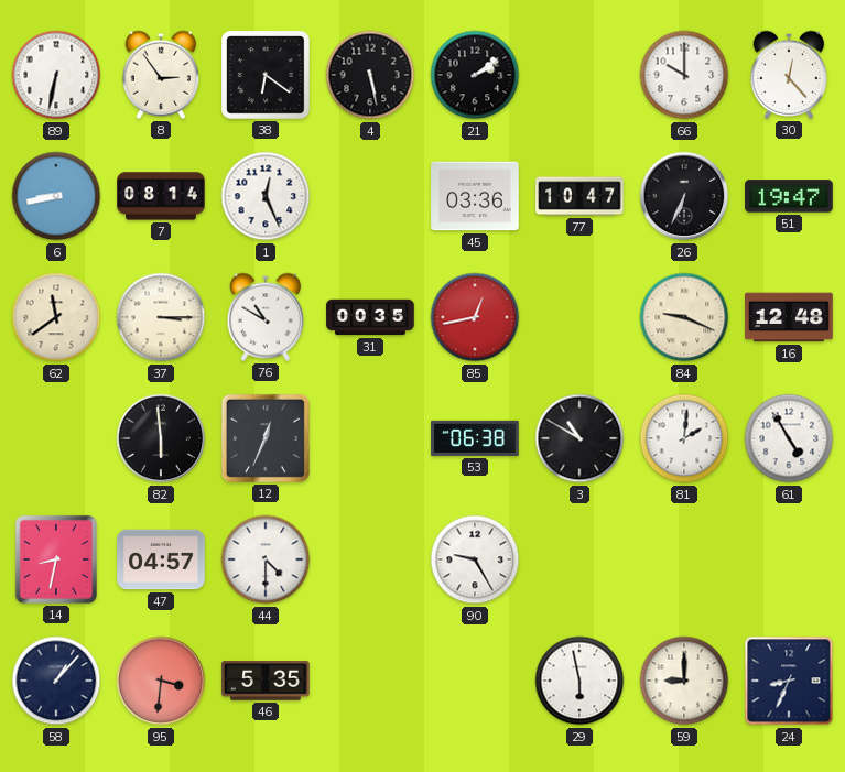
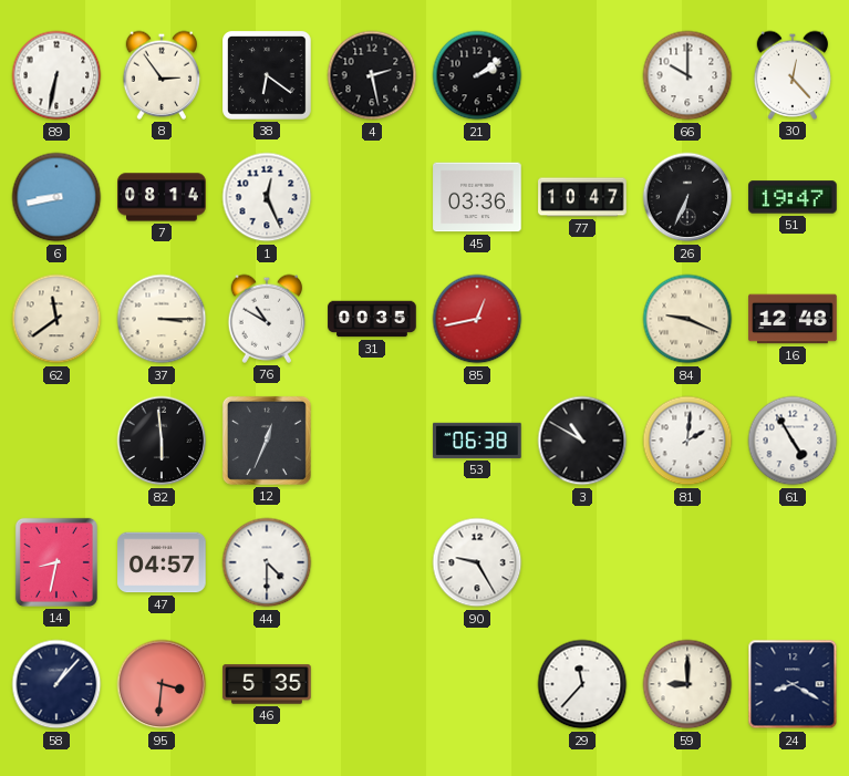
4: 5:28 -> 2:28
29: 5:58 -> 11:37
24: 8:34 -> 8:20
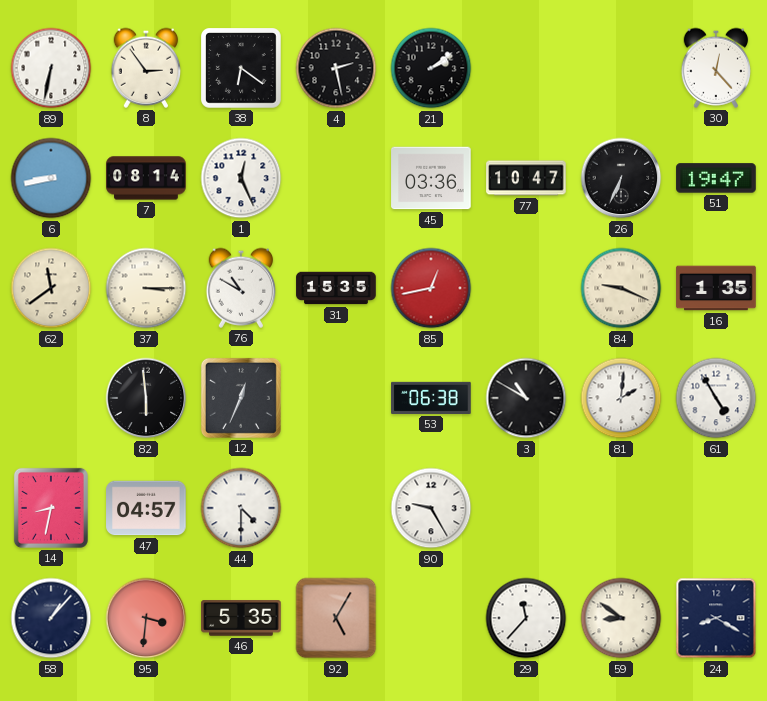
66: 10:00 -> none
31: 00:35 -> 15:35
16: 12:48 -> 1:35
92: none -> 5:05
59: 9:00 -> 8:51
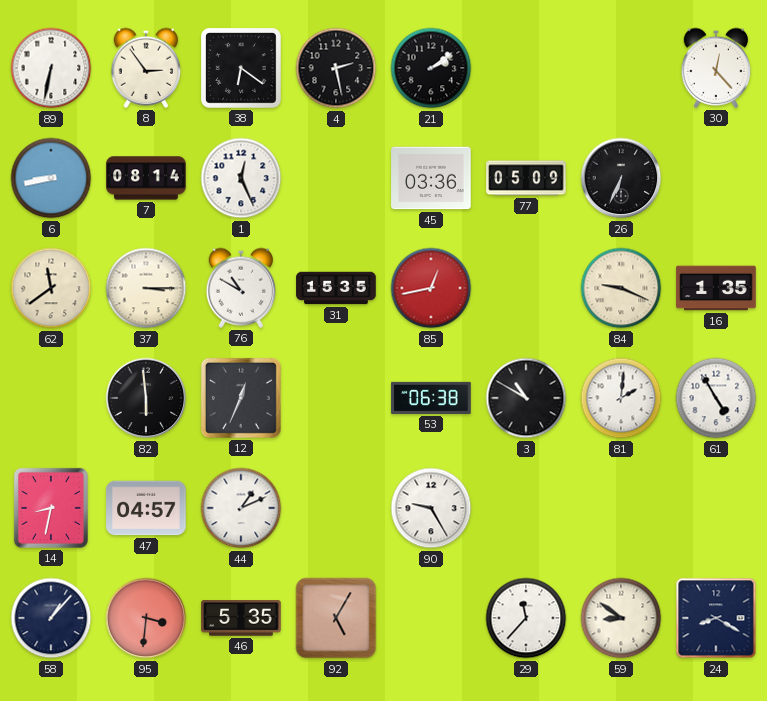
77: 10:47 -> 05:09
51: 19:47 -> none
44: 4:30 -> 1:11
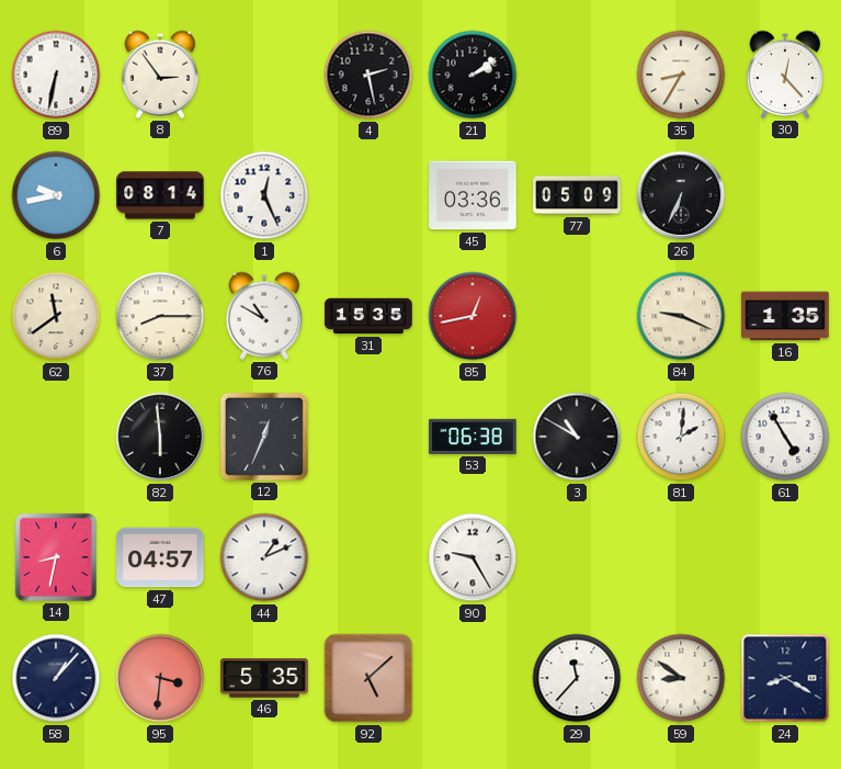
38: 6:21 -> none
35: none -> 8:35
6: 8:43 -> 9:43
37: 3:15 -> 8:15
92: 5:05 -> 5:08
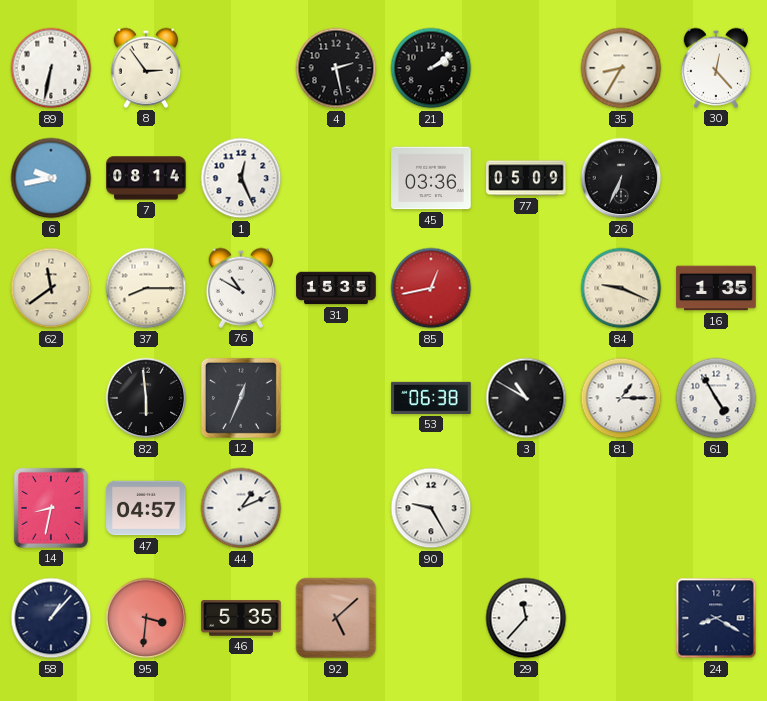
81: 2:01 -> 1:15
59: 8:51 -> none
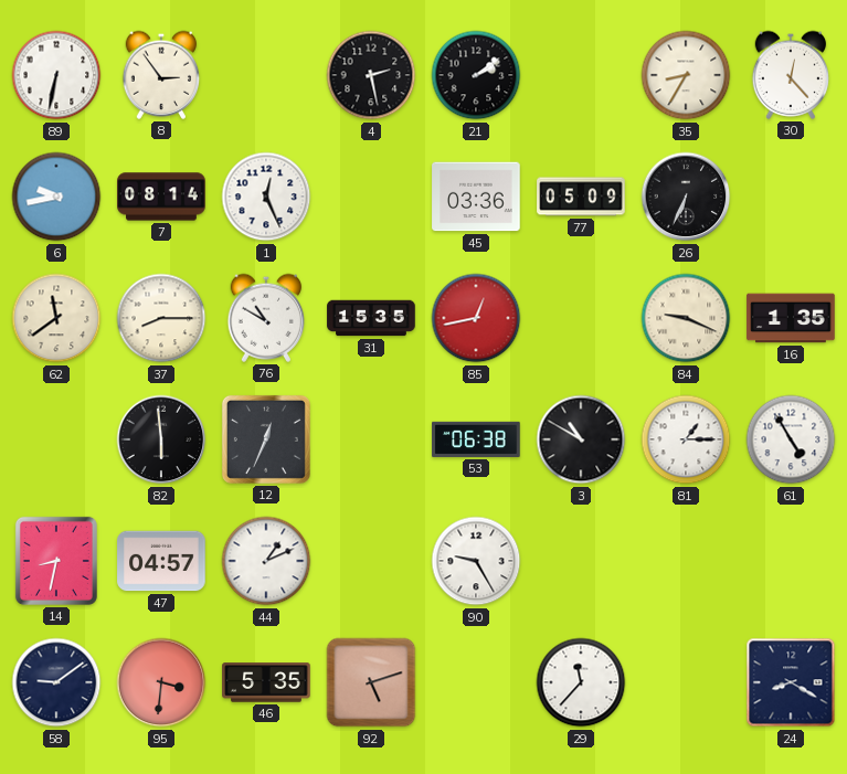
58: 1:07 -> 9:09
92: 5:08 -> 5:12
